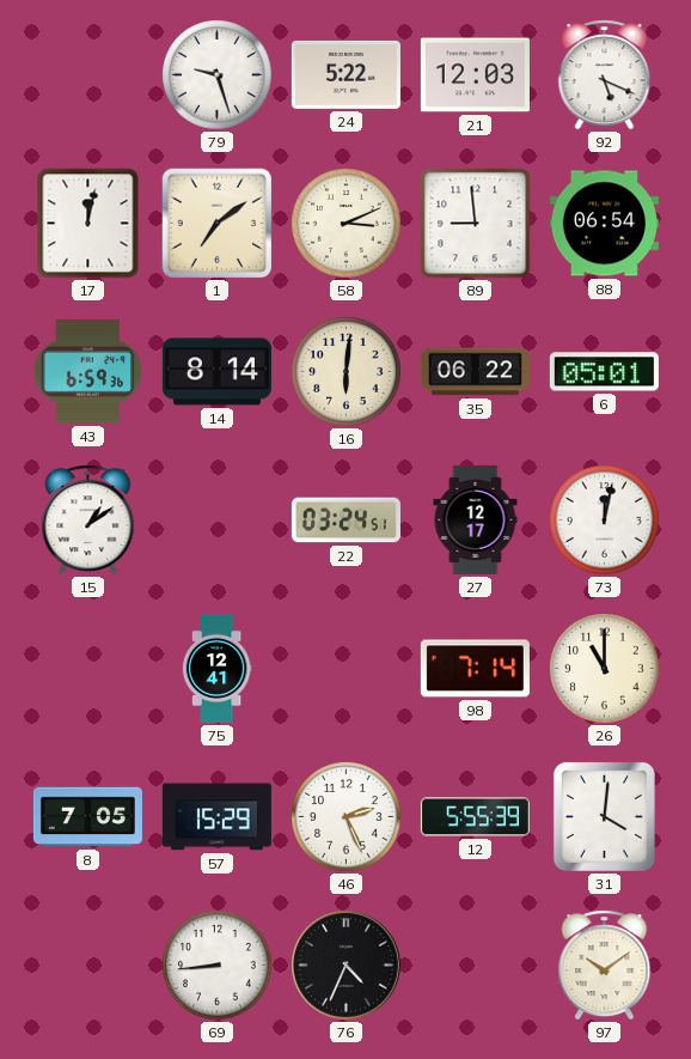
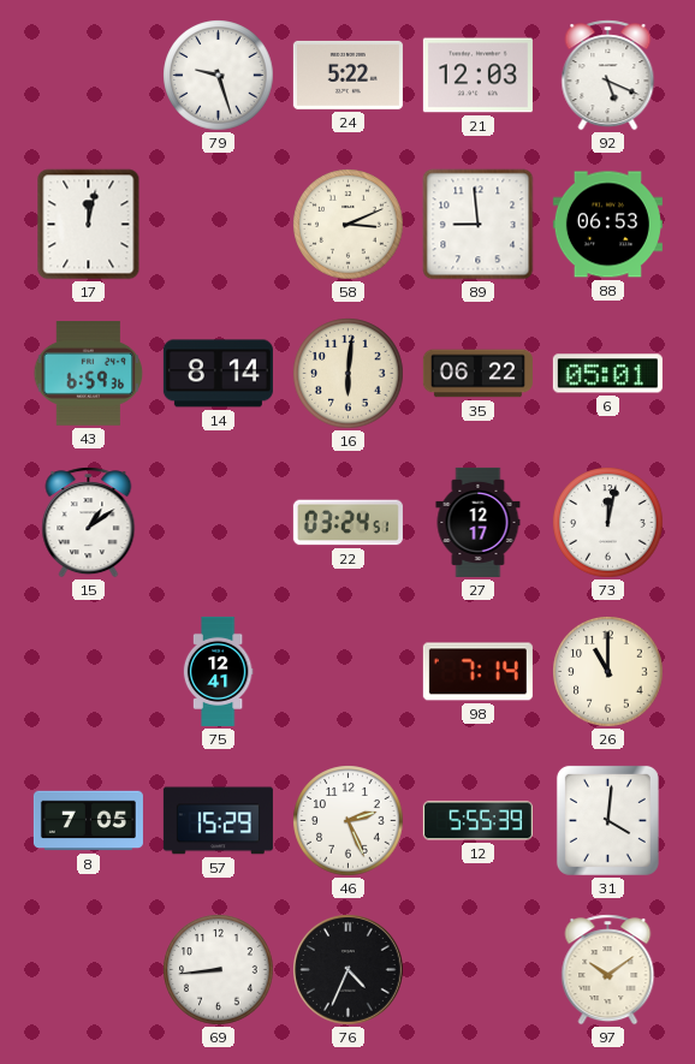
1: 7:09 -> none
88: 06:54 -> 06:53
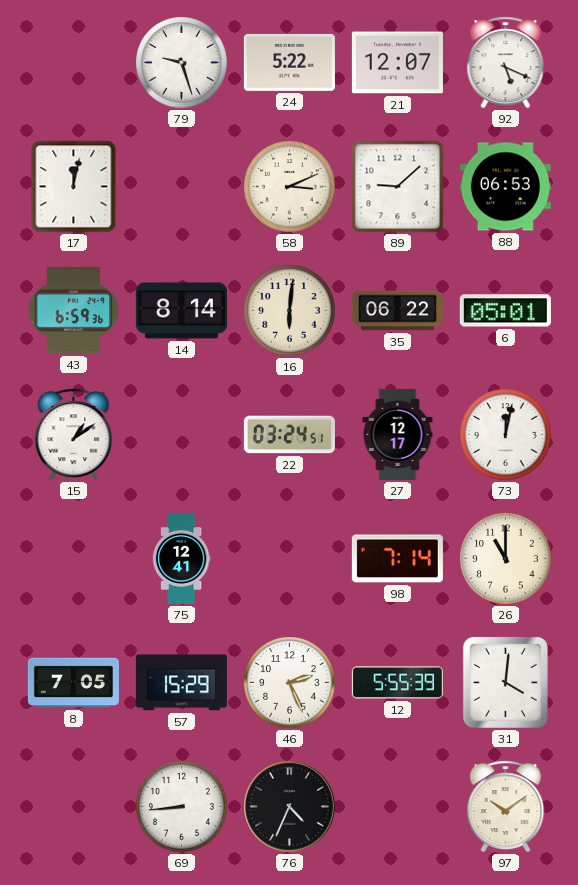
21: 12:03 -> 12:07
89: 8:59 -> 9:08
